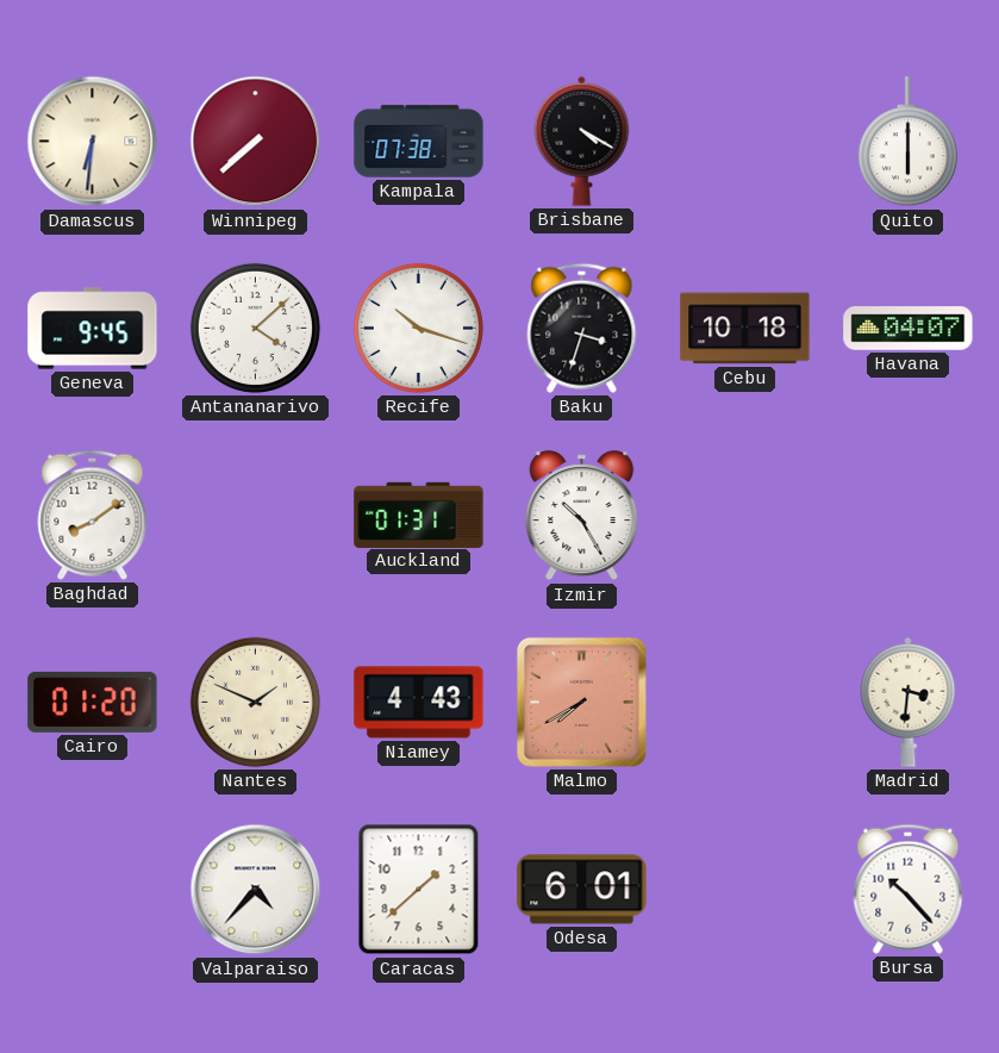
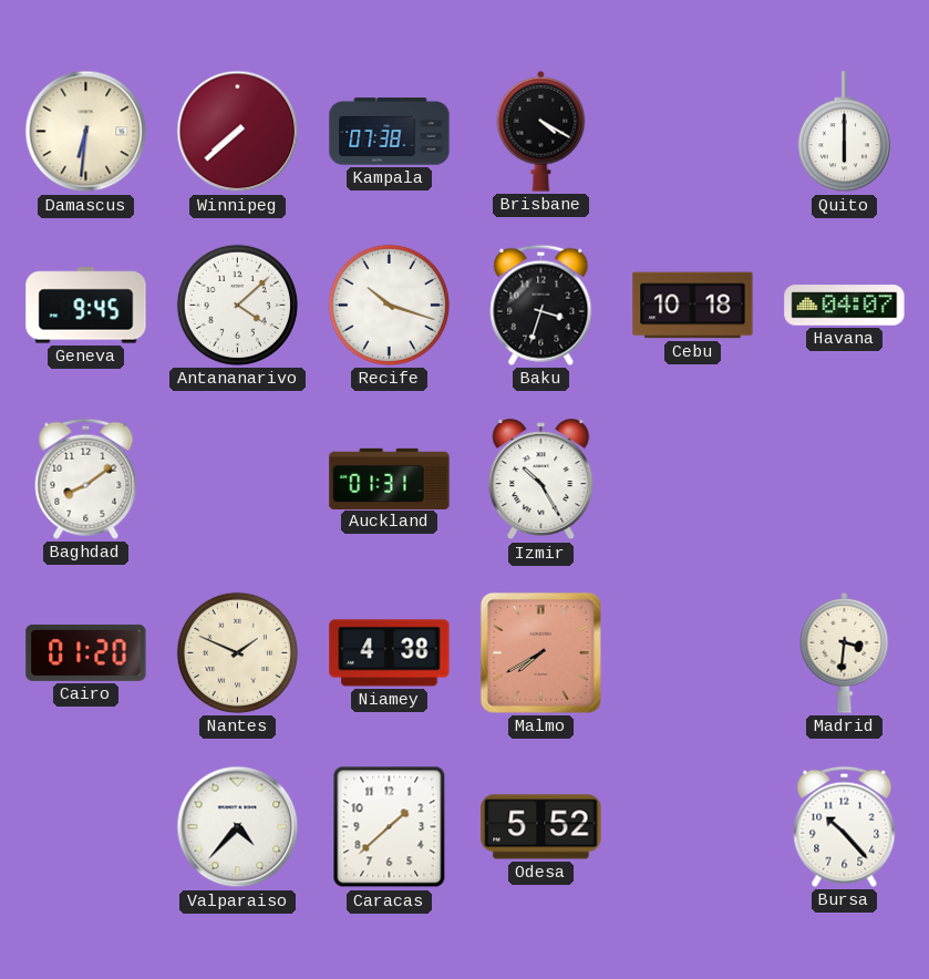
Niamey: 4:43 -> 4:38
Odesa: 6:01 -> 5:52
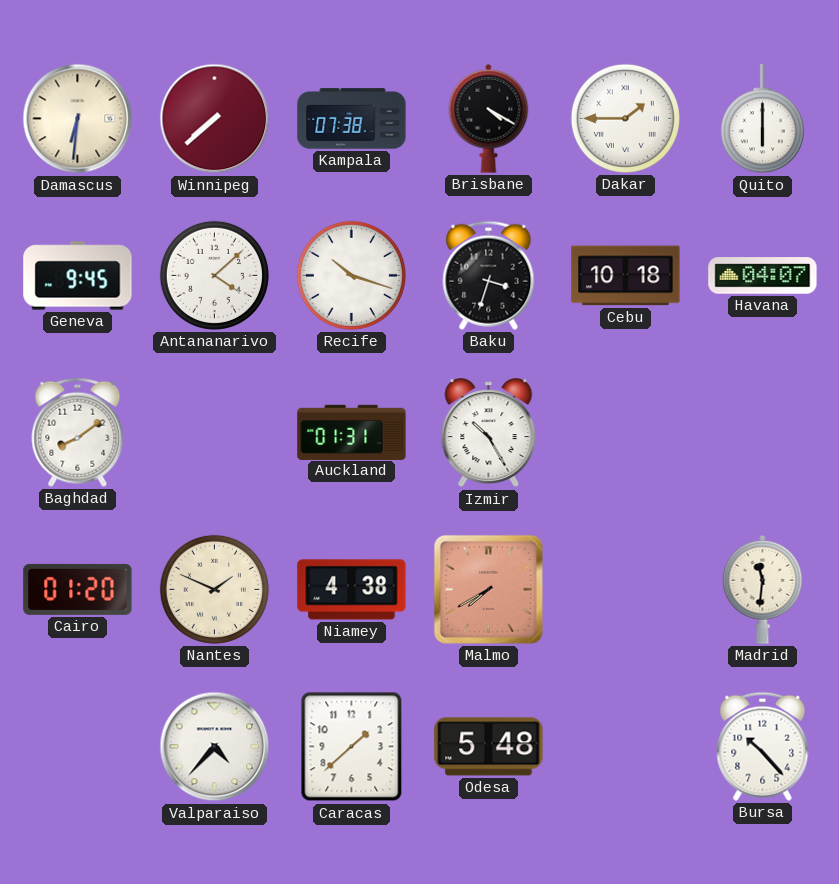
Dakar: none -> 1:45
Madrid: 3:31 -> 11:31
Odesa: 5:52 -> 5:48
